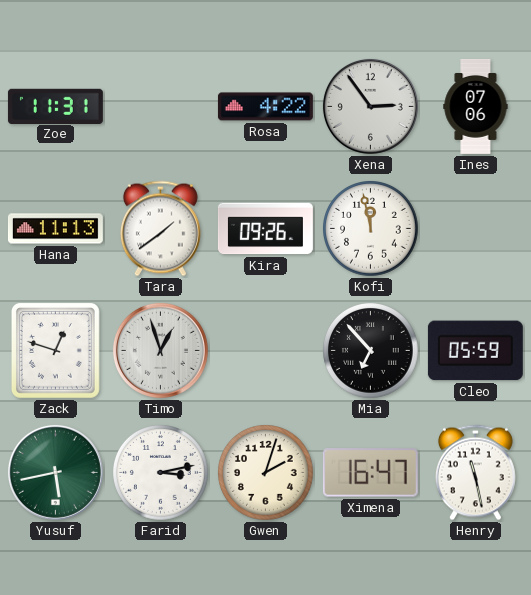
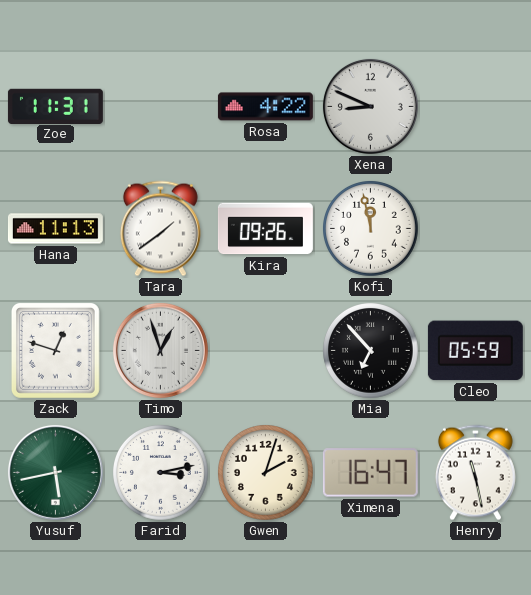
Xena: 2:54 -> 8:49
Ines: 07:06 -> none
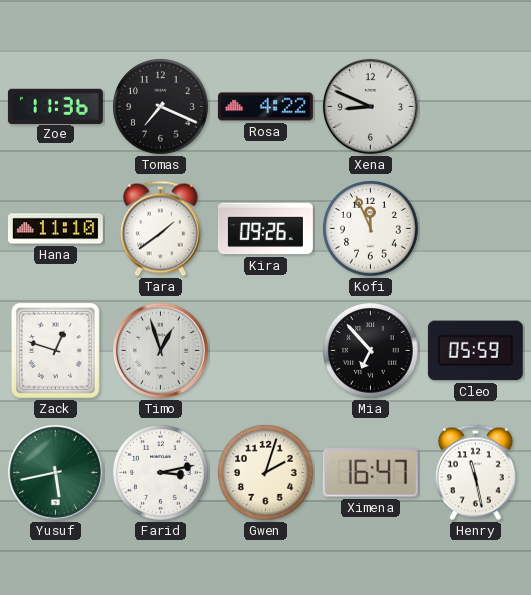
Zoe: 11:31 -> 11:36
Tomas: none -> 7:19
Hana: 11:13 -> 11:10
Kofi: 11:58 -> 11:56
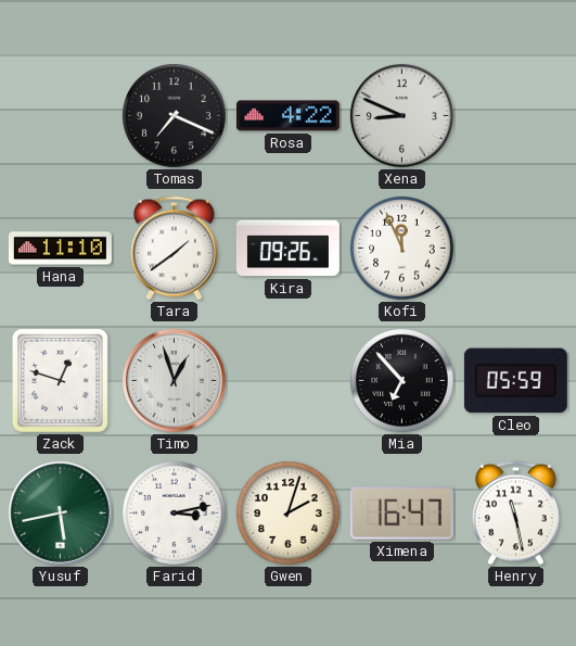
Zoe: 11:36 -> none
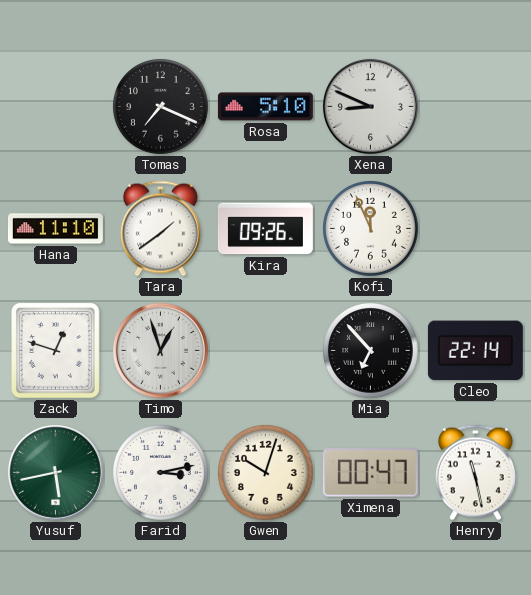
Rosa: 4:22 -> 5:10
Cleo: 05:59 -> 22:14
Gwen: 2:03 -> 10:03
Ximena: 16:47 -> 00:47
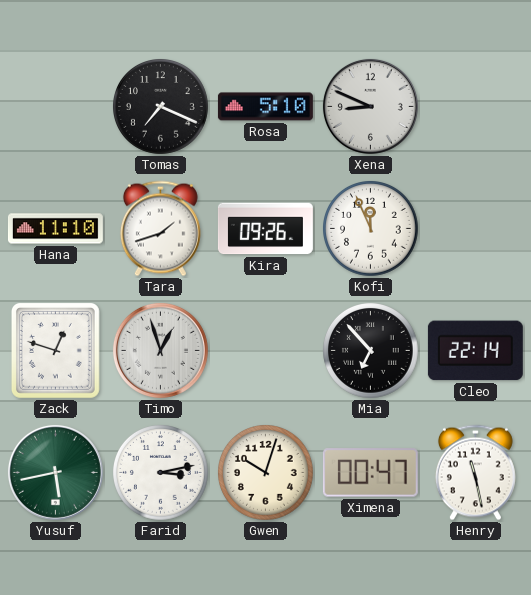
Tara: 1:39 -> 1:42
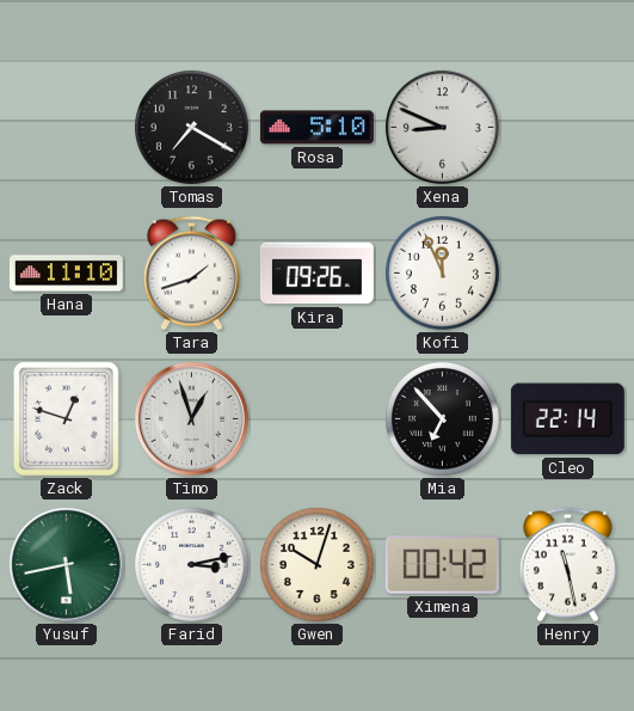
Tomas: 7:19 -> 7:20
Ximena: 00:47 -> 00:42
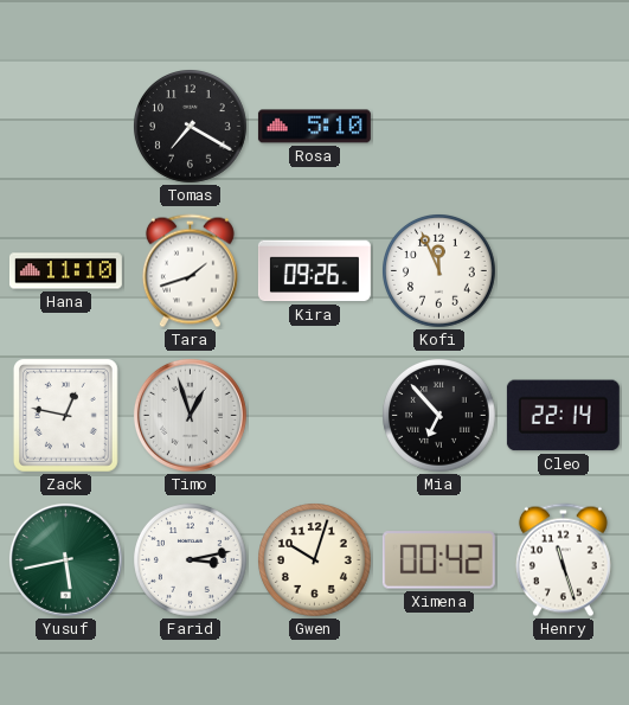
Xena: 8:49 -> none
Zack: 12:48 -> 12:47
Henry: 11:28 -> 11:27
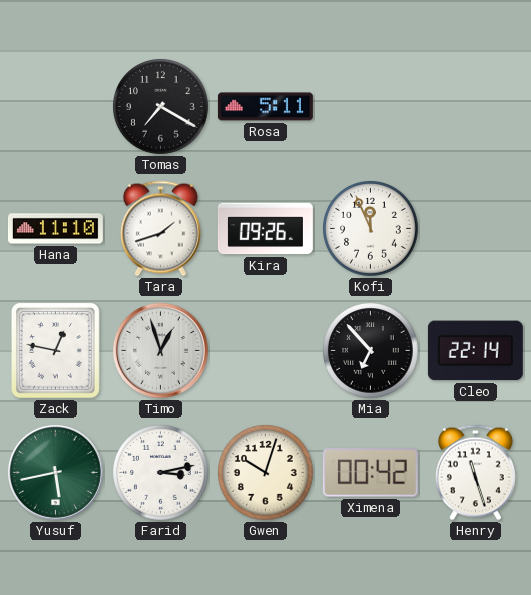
Rosa: 5:10 -> 5:11
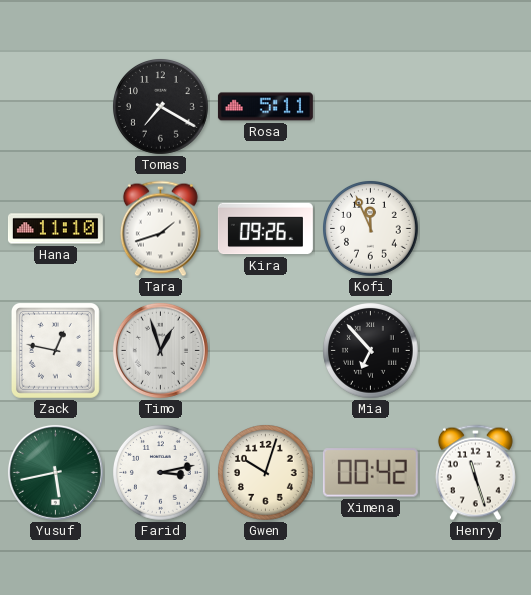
Cleo: 22:14 -> none
